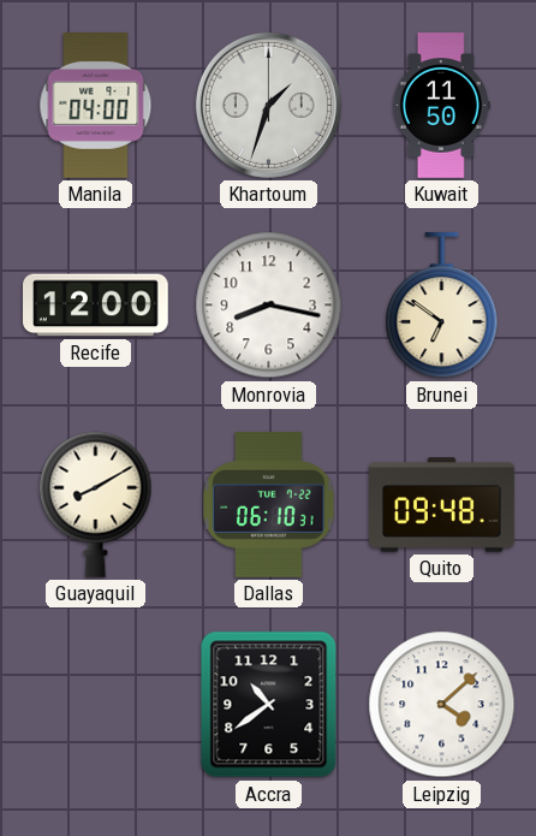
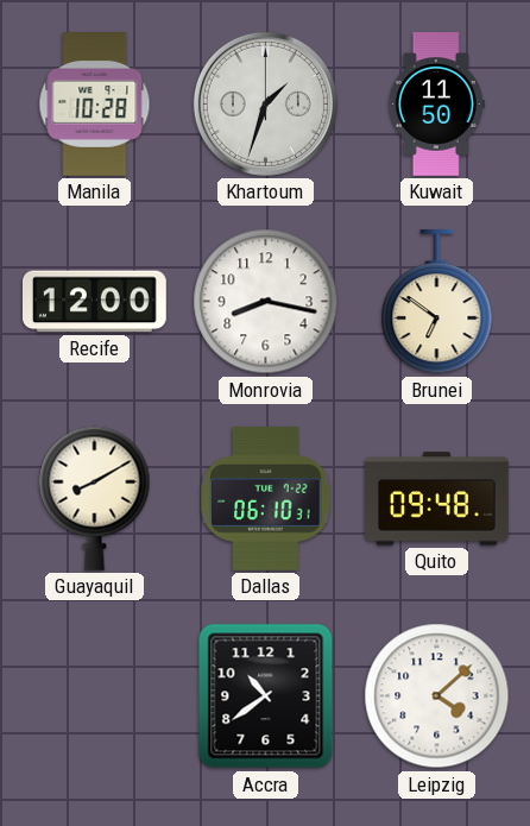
Manila: 04:00 -> 10:28
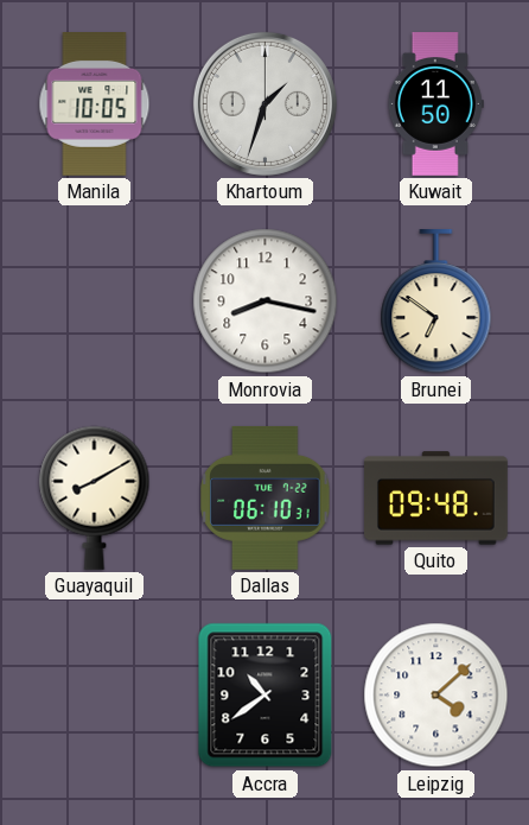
Manila: 10:28 -> 10:05
Recife: 12:00 -> none
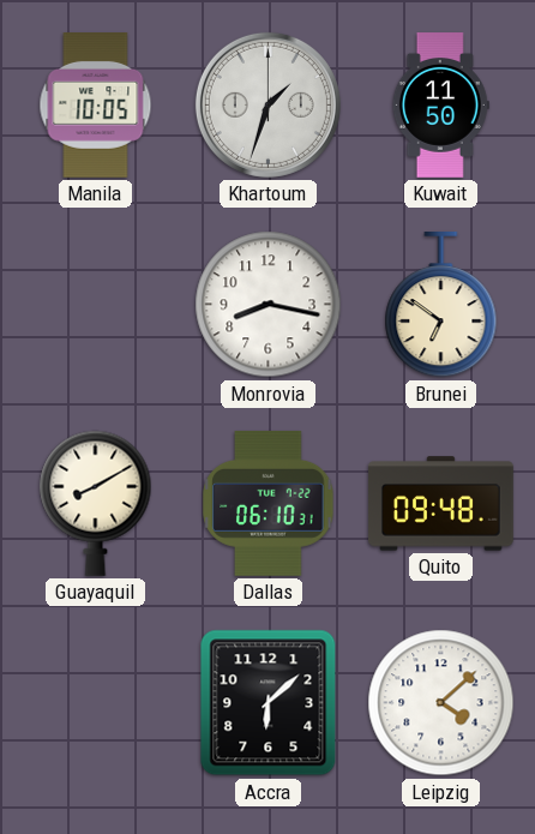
Accra: 10:39 -> 6:08
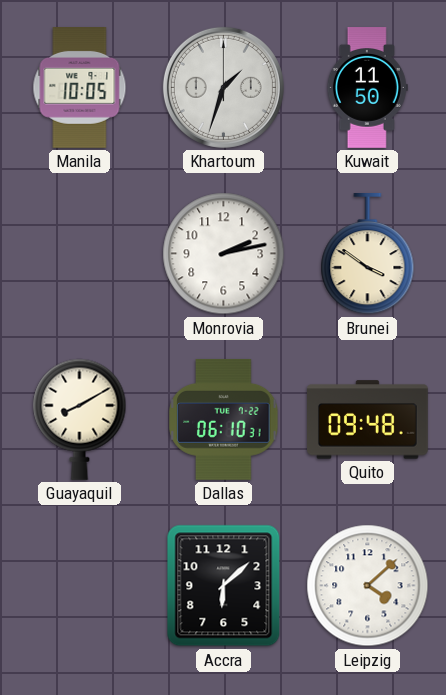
Monrovia: 8:17 -> 2:13
Brunei: 6:51 -> 3:51
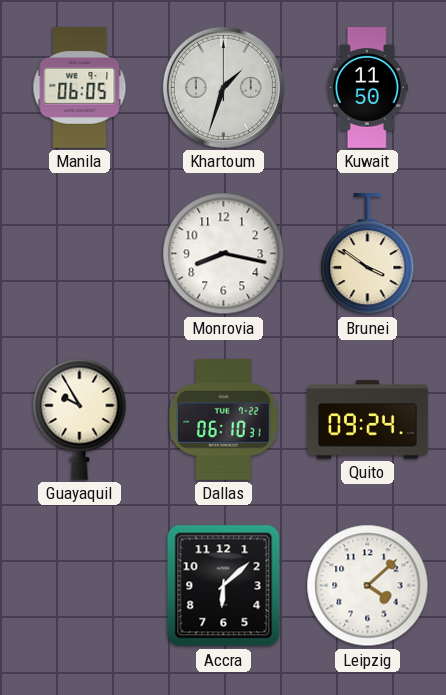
Manila: 10:05 -> 06:05
Monrovia: 2:13 -> 8:17
Guayaquil: 8:10 -> 9:55
Quito: 09:48 -> 09:24
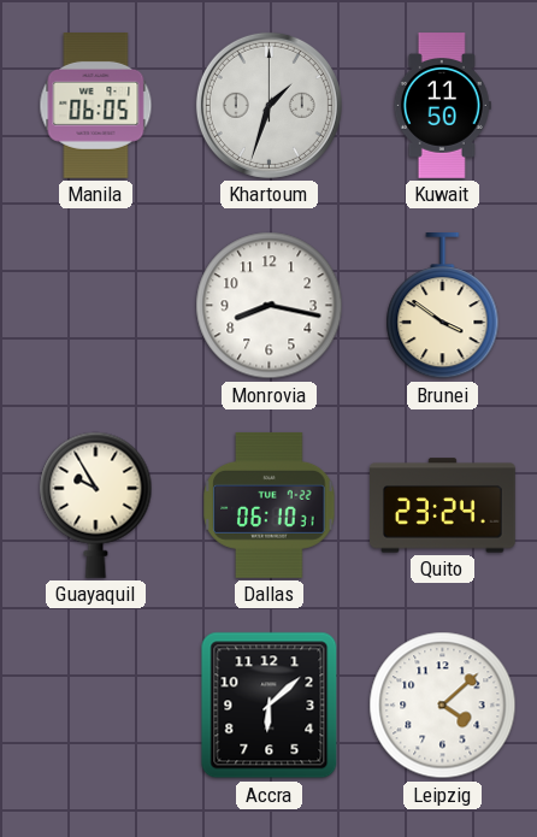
Quito: 09:24 -> 23:24
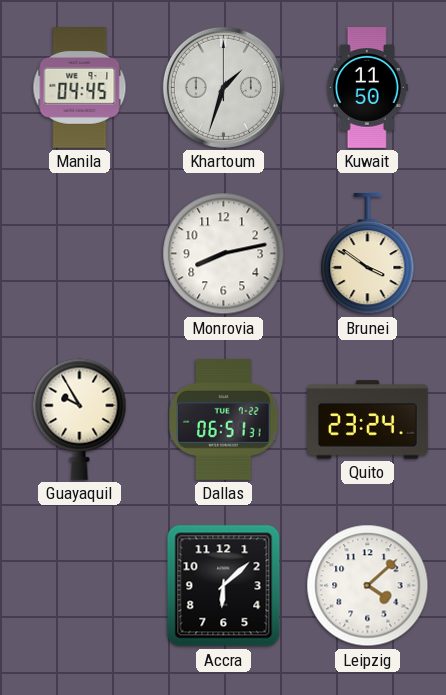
Manila: 06:05 -> 04:45
Monrovia: 8:17 -> 8:13
Dallas: 06:10 -> 06:51
